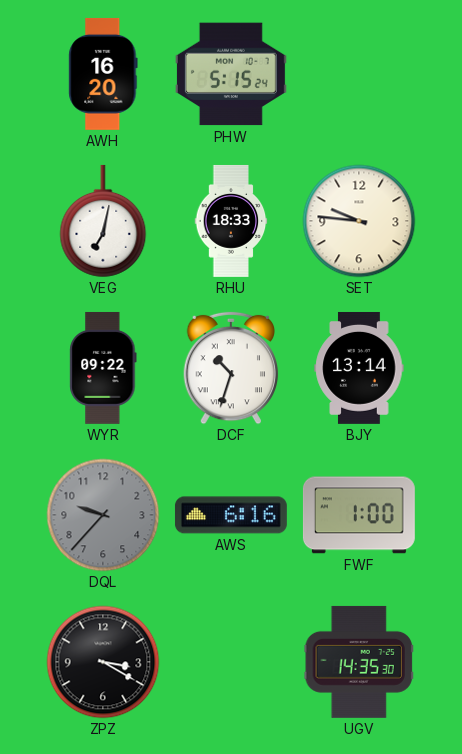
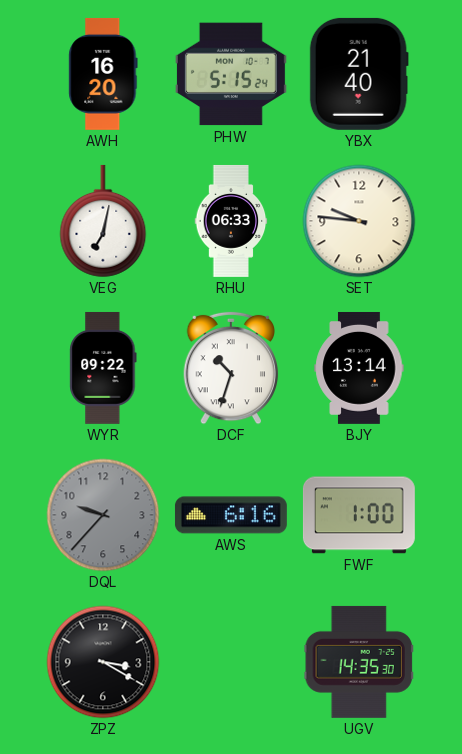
YBX: none -> 21:40
RHU: 18:33 -> 06:33
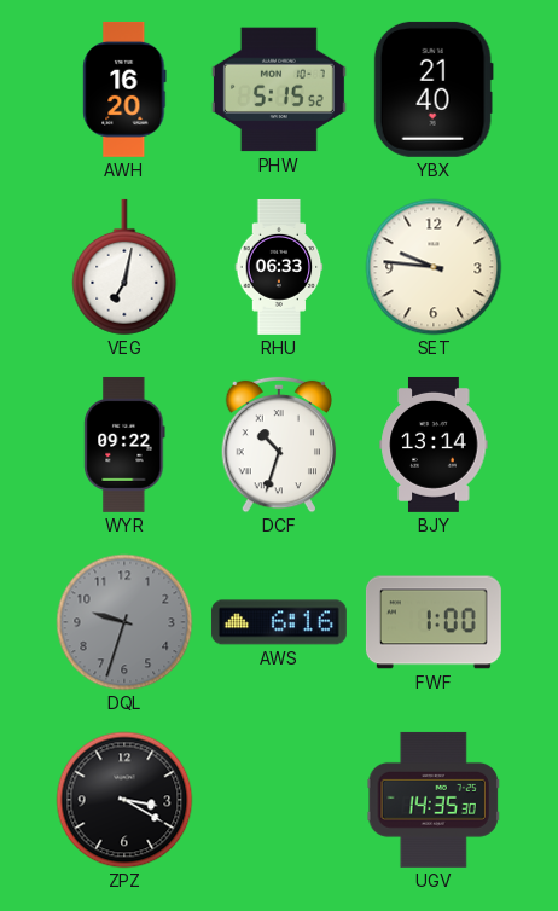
PHW: 5:15:24 -> 5:15:52
DQL: 9:37 -> 9:33
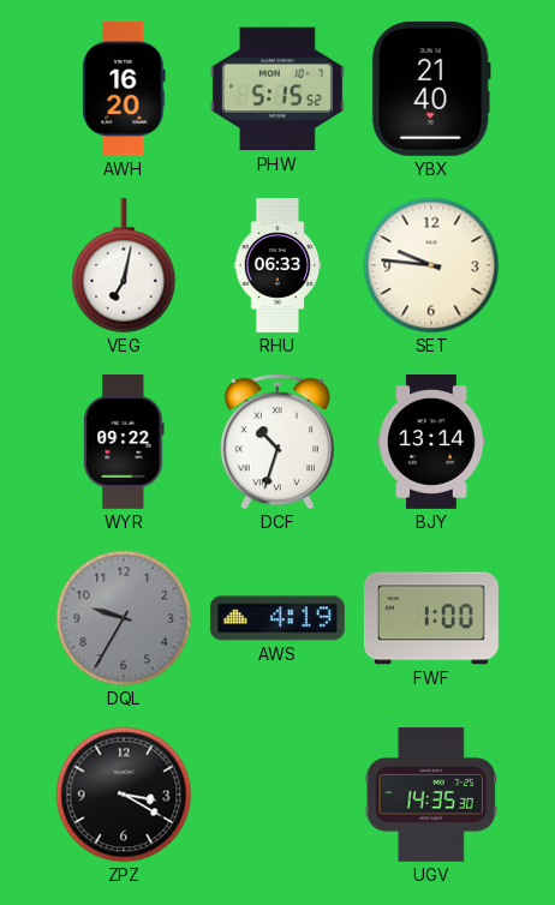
DQL: 9:33 -> 9:35
AWS: 6:16 -> 4:19
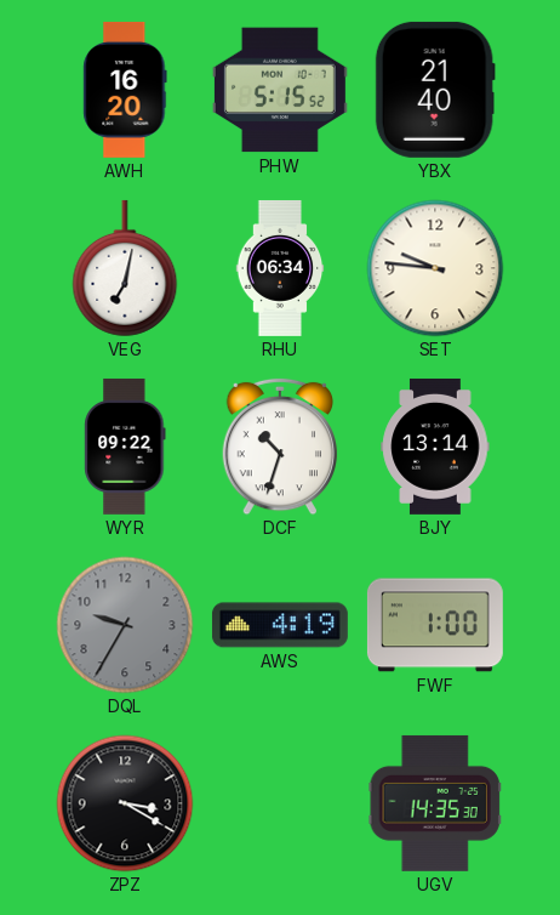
RHU: 06:33 -> 06:34
